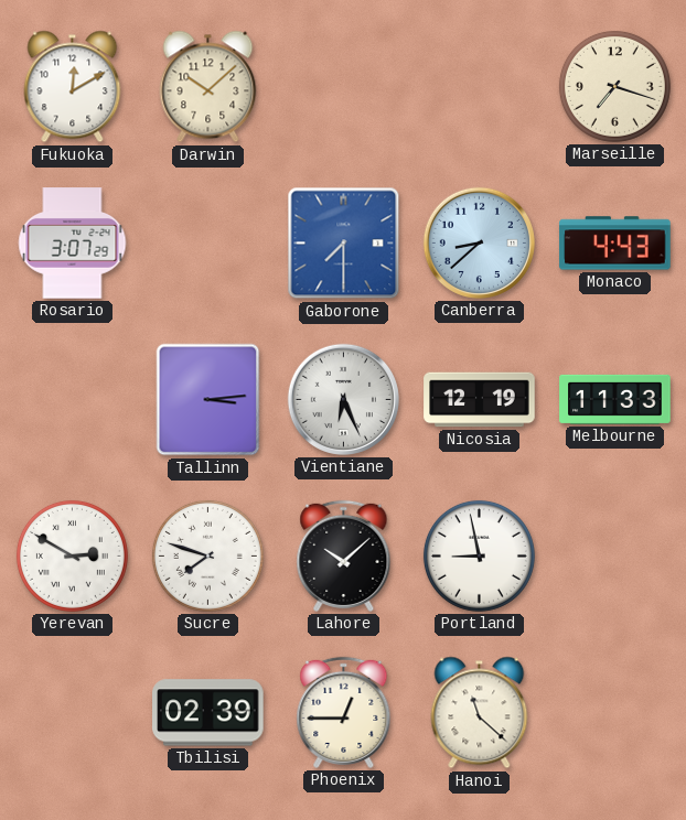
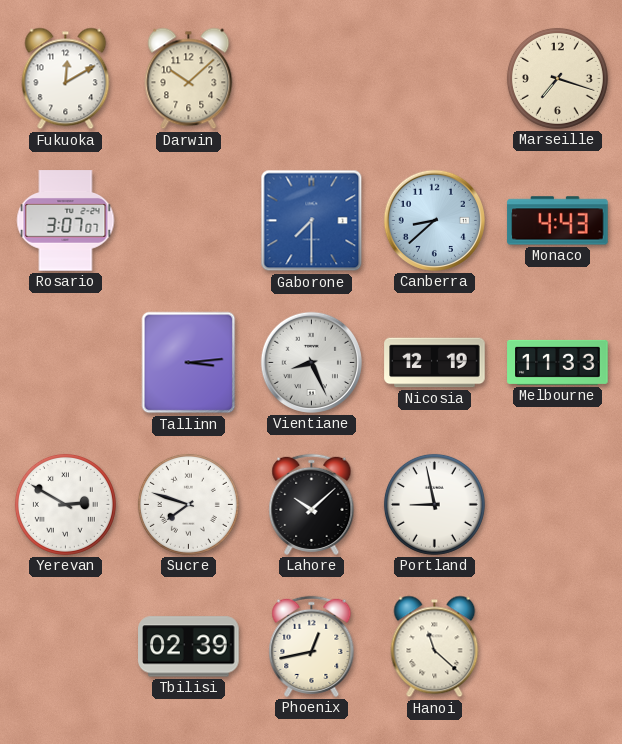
Rosario: 3:07:29 -> 3:07:07
Vientiane: 6:26 -> 8:26
Phoenix: 12:45 -> 12:43
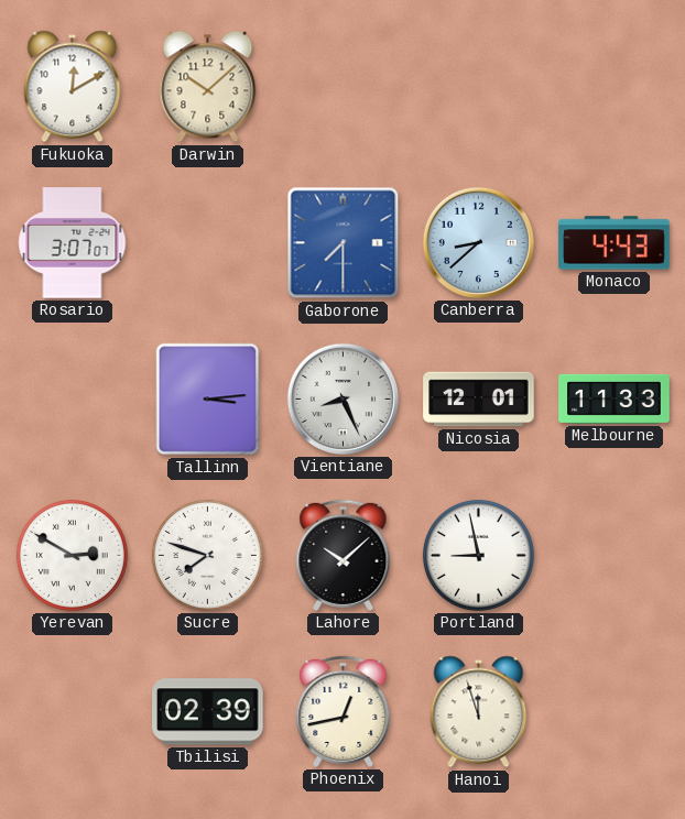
Marseille: 7:18 -> none
Nicosia: 12:19 -> 12:01
Hanoi: 11:22 -> 11:57
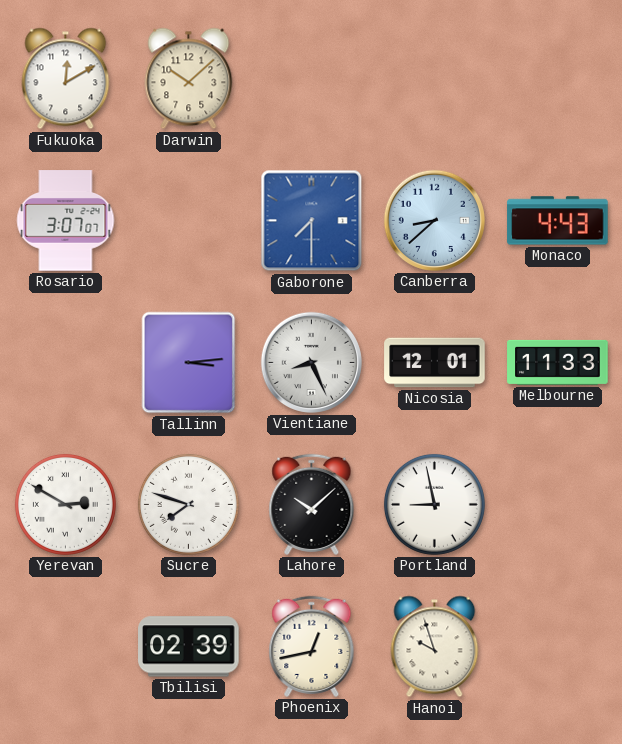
Hanoi: 11:57 -> 9:57
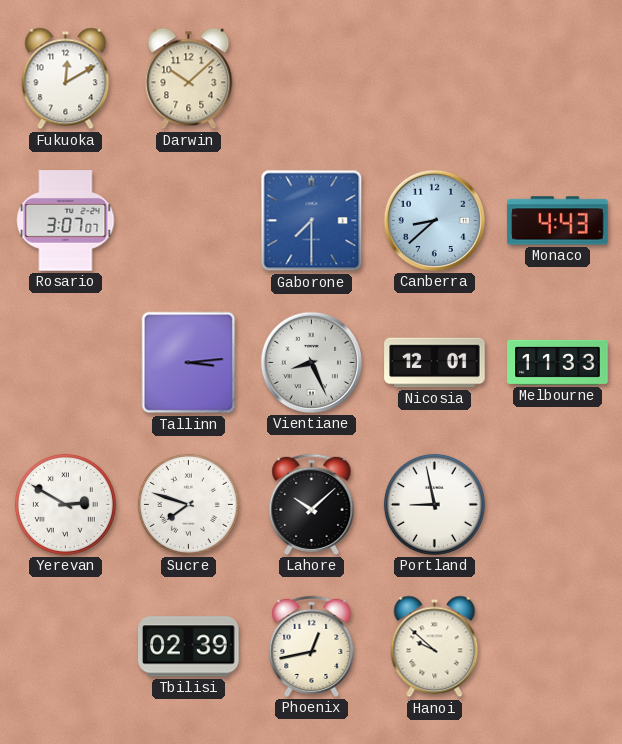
Hanoi: 9:57 -> 9:52
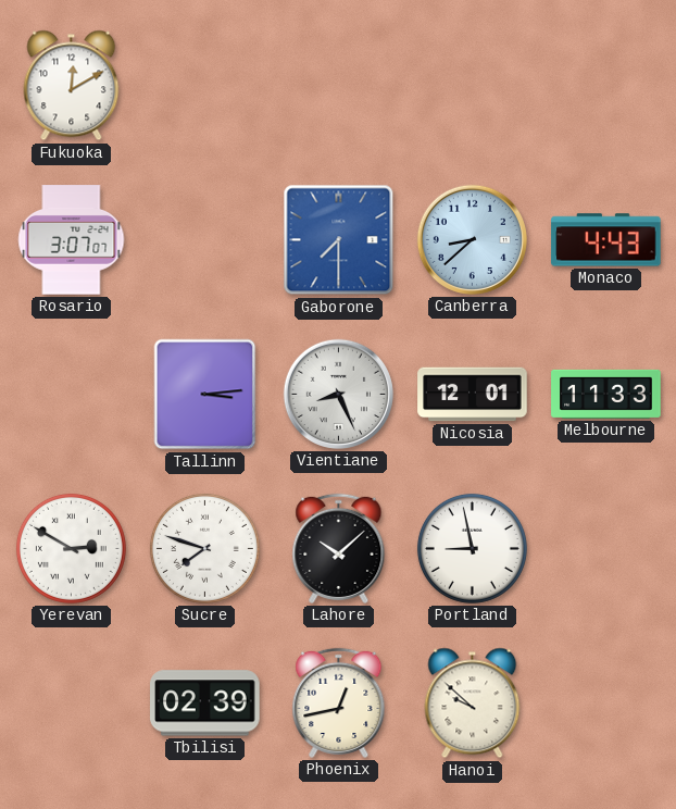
Darwin: 10:08 -> none
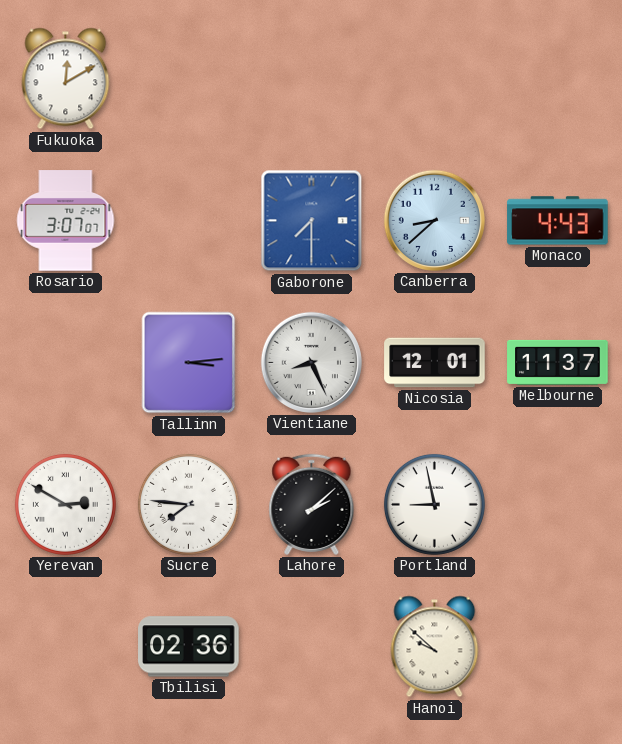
Melbourne: 11:33 -> 11:37
Sucre: 7:48 -> 7:46
Lahore: 10:08 -> 2:08
Tbilisi: 02:39 -> 02:36
Phoenix: 12:43 -> none
